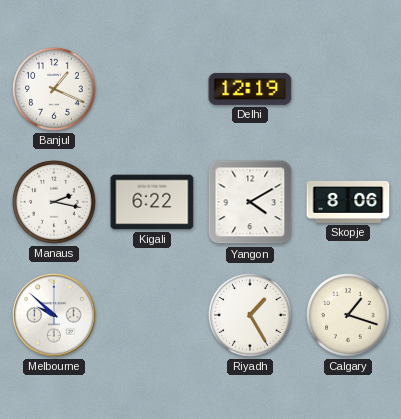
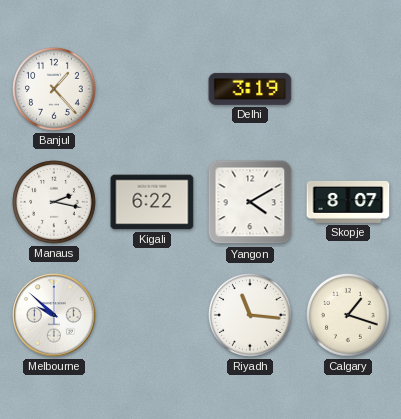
Banjul: 1:19 -> 1:23
Delhi: 12:19 -> 3:19
Skopje: 8:06 -> 8:07
Riyadh: 1:25 -> 11:16
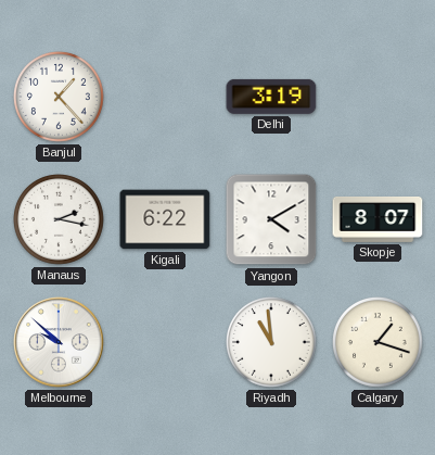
Riyadh: 11:16 -> 10:59
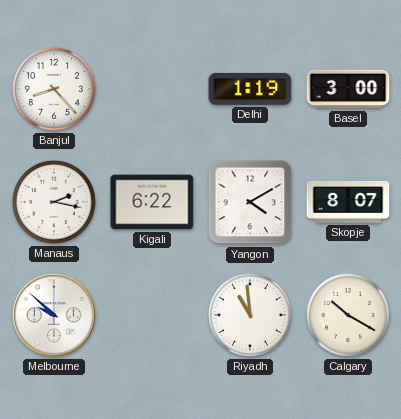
Banjul: 1:23 -> 8:23
Delhi: 3:19 -> 1:19
Basel: none -> 3:00
Calgary: 1:18 -> 10:20
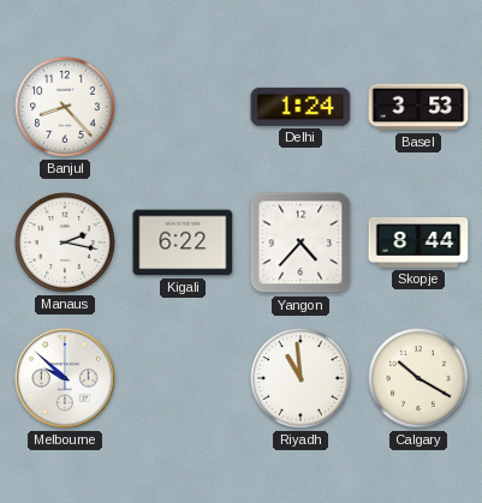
Delhi: 1:19 -> 1:24
Basel: 3:00 -> 3:53
Yangon: 4:10 -> 4:37
Skopje: 8:07 -> 8:44
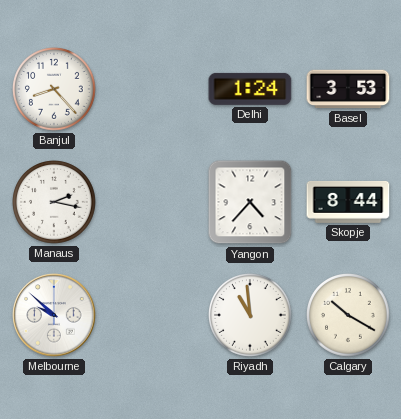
Kigali: 6:22 -> none
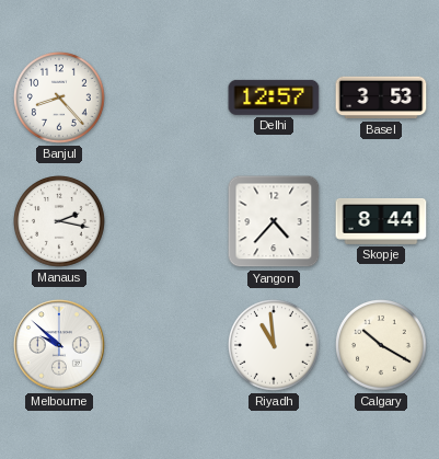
Delhi: 1:24 -> 12:57
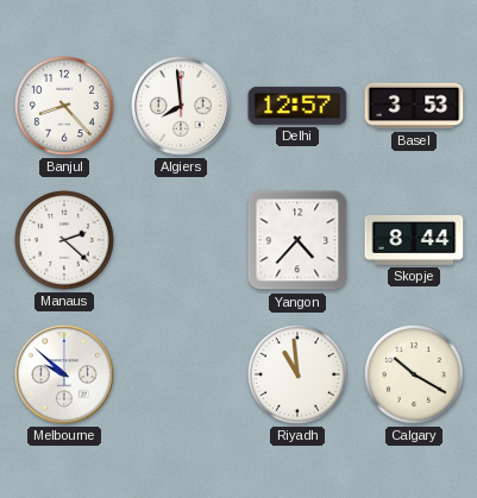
Algiers: none -> 7:59
Manaus: 2:17 -> 2:22
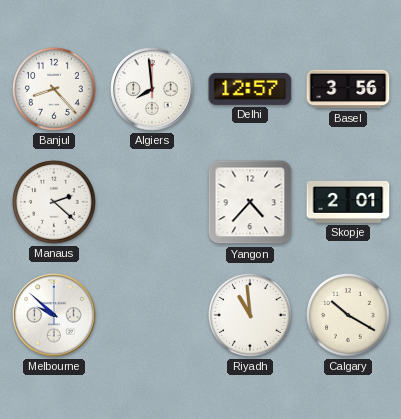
Basel: 3:53 -> 3:56
Skopje: 8:44 -> 2:01
